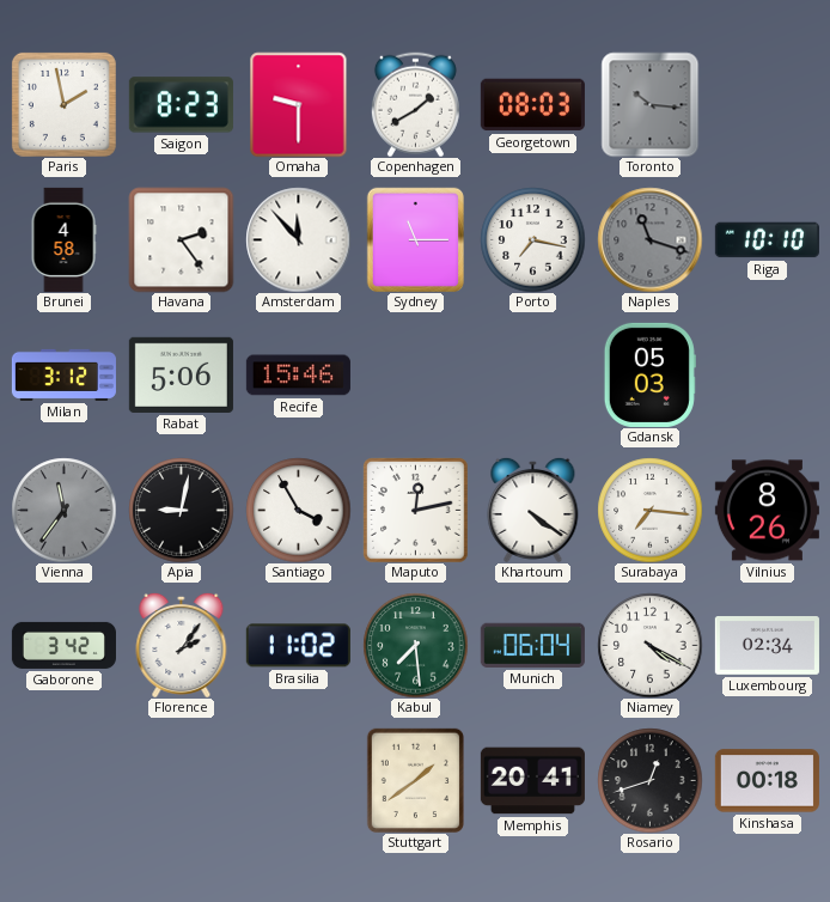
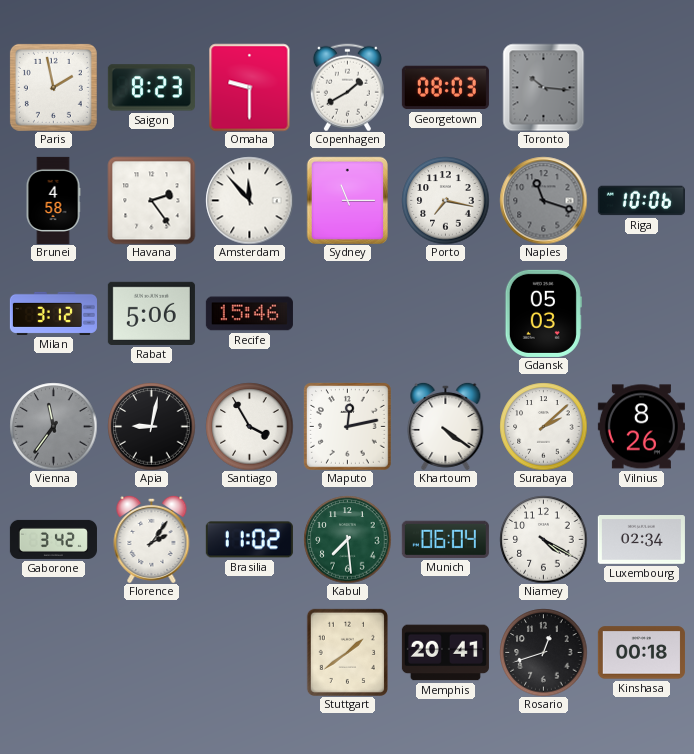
Riga: 10:10 -> 10:06
Surabaya: 7:16 -> 2:08
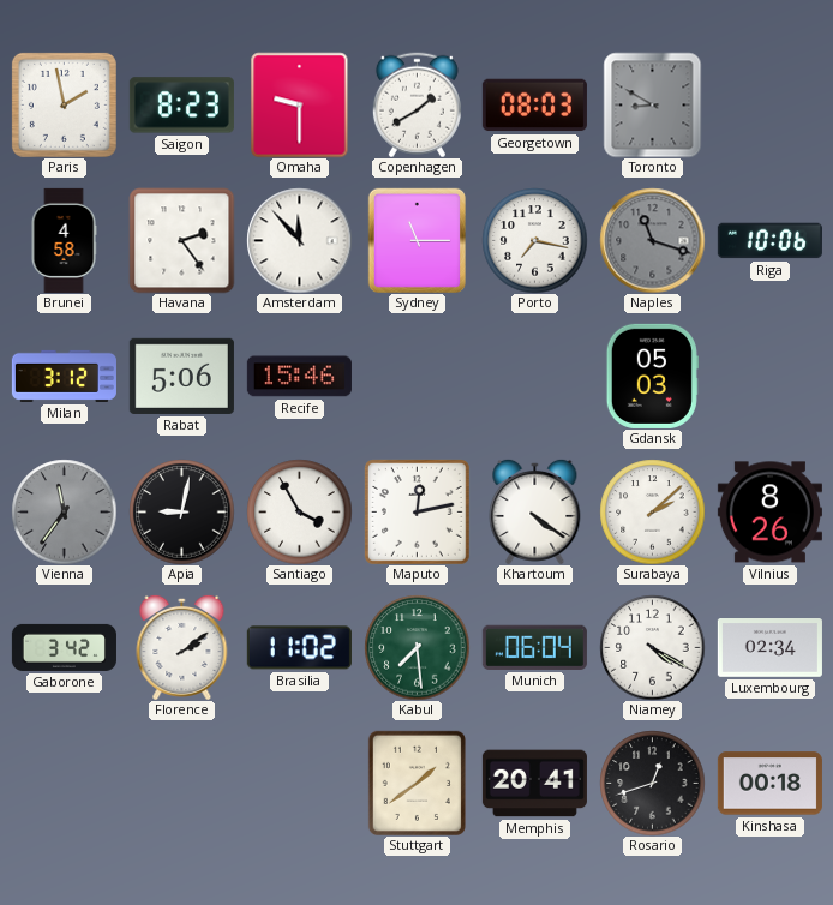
Toronto: 10:16 -> 8:50
Florence: 2:06 -> 2:09
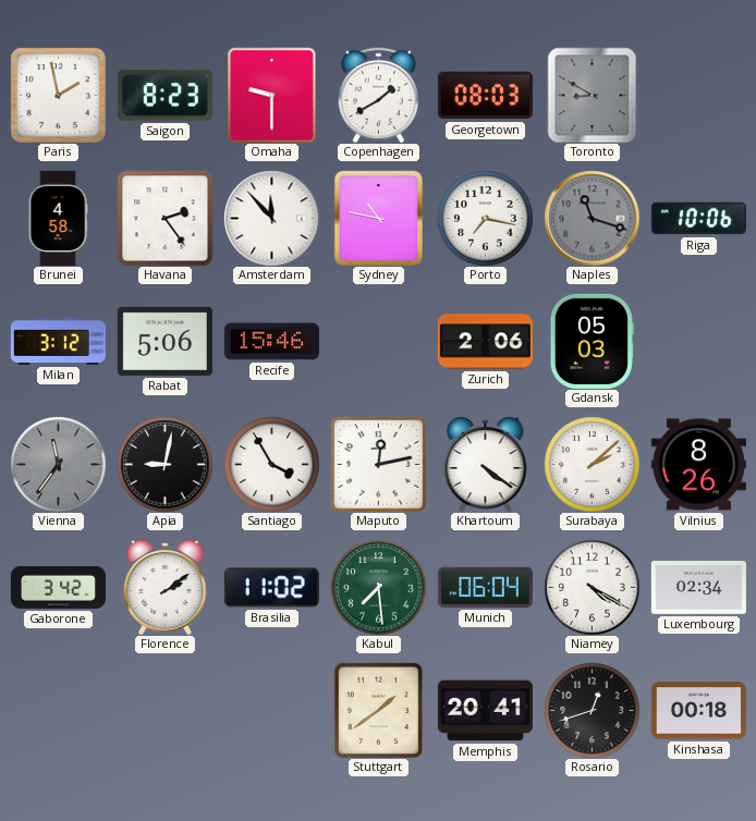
Sydney: 11:15 -> 10:47
Zurich: none -> 2:06
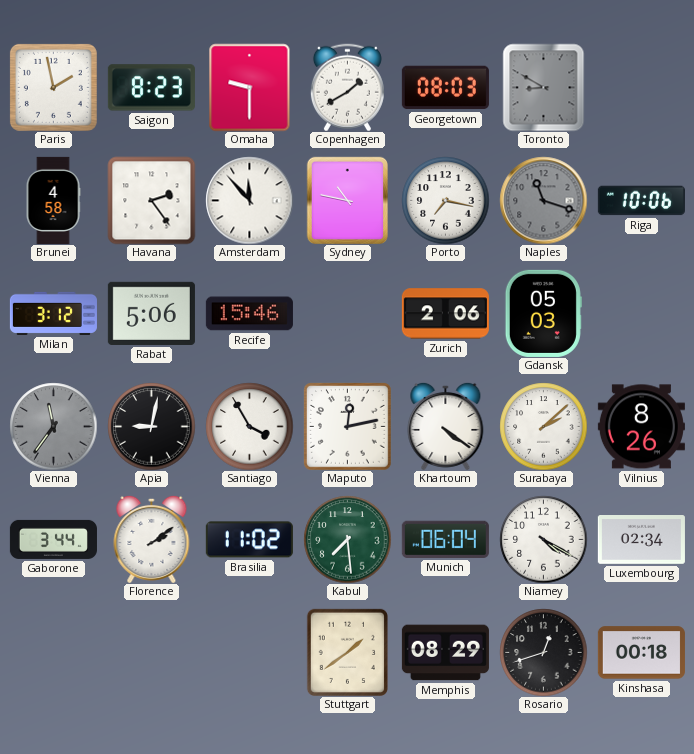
Gaborone: 3:42 -> 3:44
Memphis: 20:41 -> 08:29
